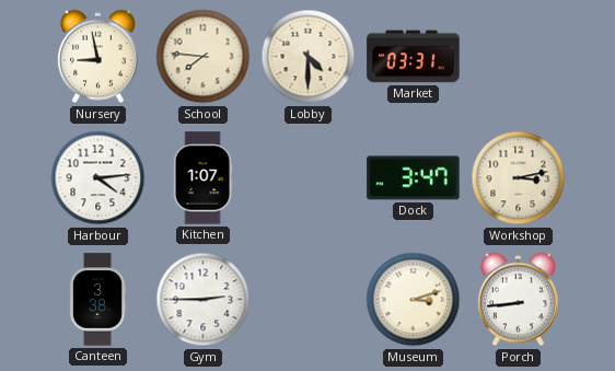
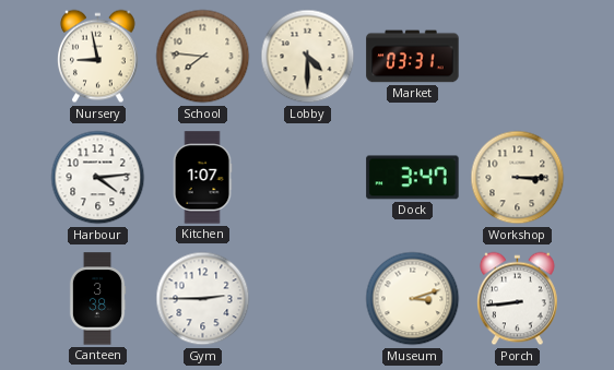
Workshop: 3:13 -> 3:15
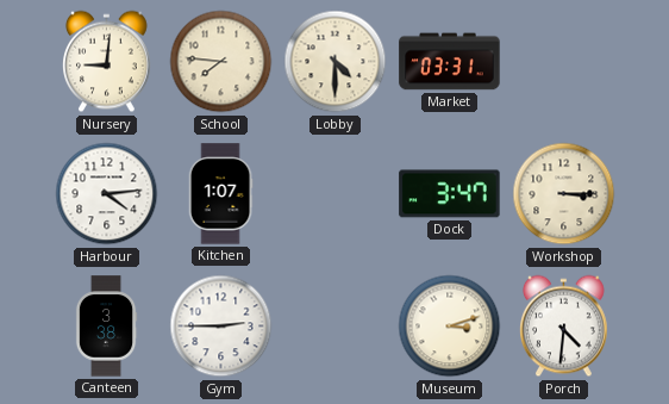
Nursery: 8:58 -> 9:01
Porch: 8:44 -> 4:31
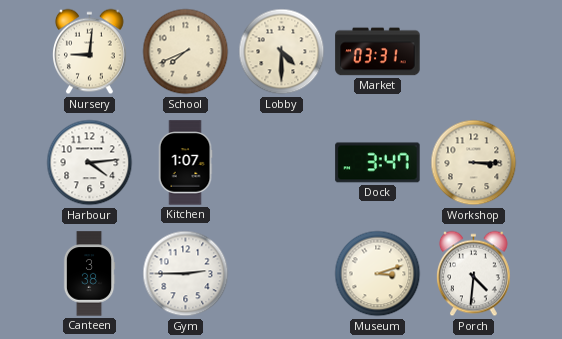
School: 7:46 -> 7:41
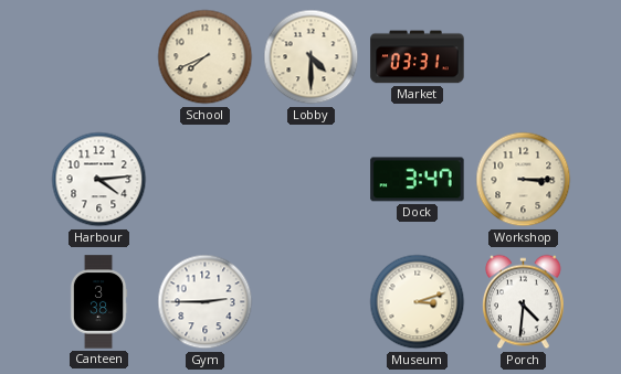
Nursery: 9:01 -> none
Kitchen: 1:07 -> none
